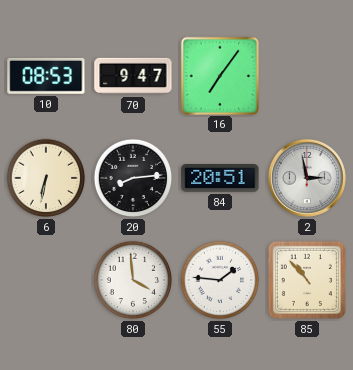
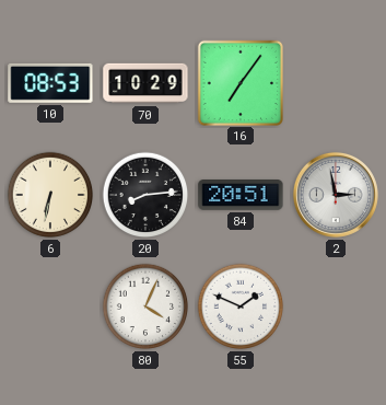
70: 9:47 -> 10:29
80: 3:59 -> 4:04
55: 1:46 -> 1:49
85: 10:53 -> none
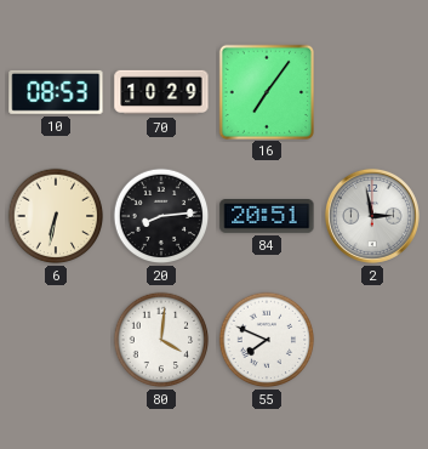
80: 4:04 -> 4:01
55: 1:49 -> 7:49
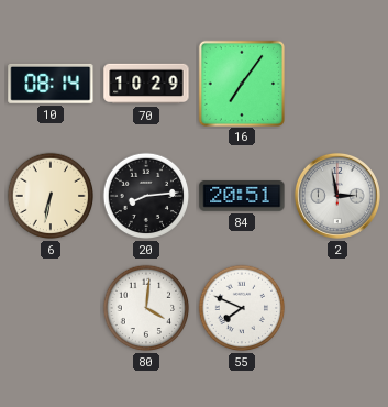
10: 08:53 -> 08:14
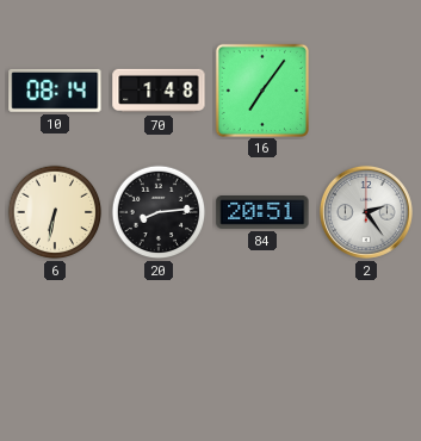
70: 10:29 -> 1:48
2: 2:58 -> 2:24
80: 4:01 -> none
55: 7:49 -> none
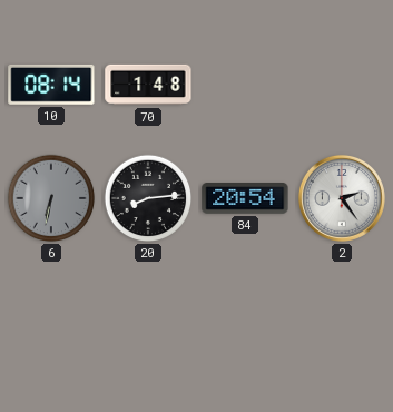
16: 7:06 -> none
6 dial: cream -> grey
84: 20:51 -> 20:54
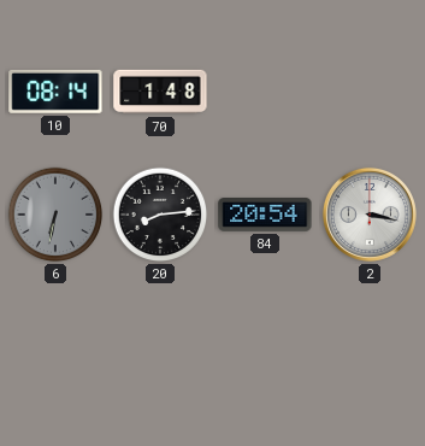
2: 2:24 -> 3:17
